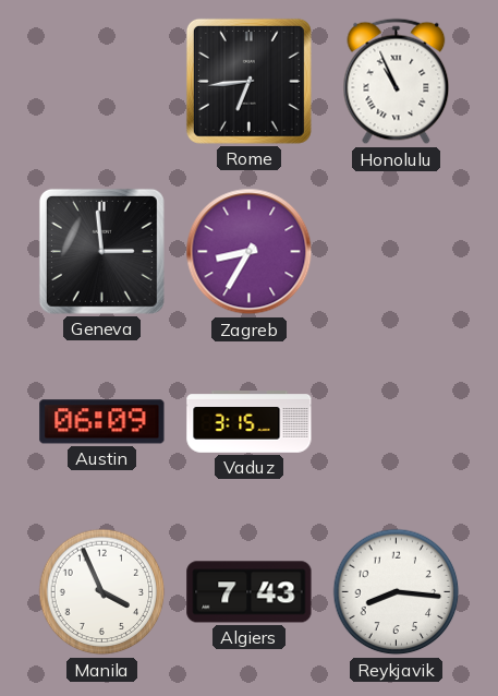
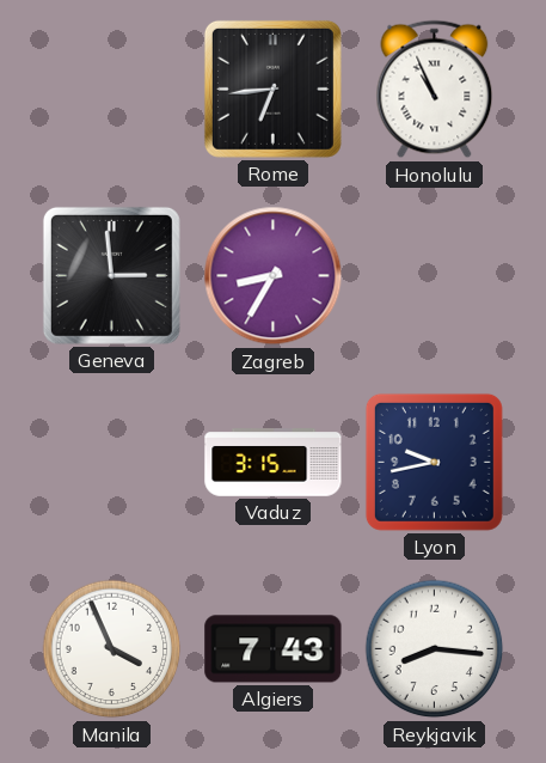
Austin: 06:09 -> none
Lyon: none -> 9:43
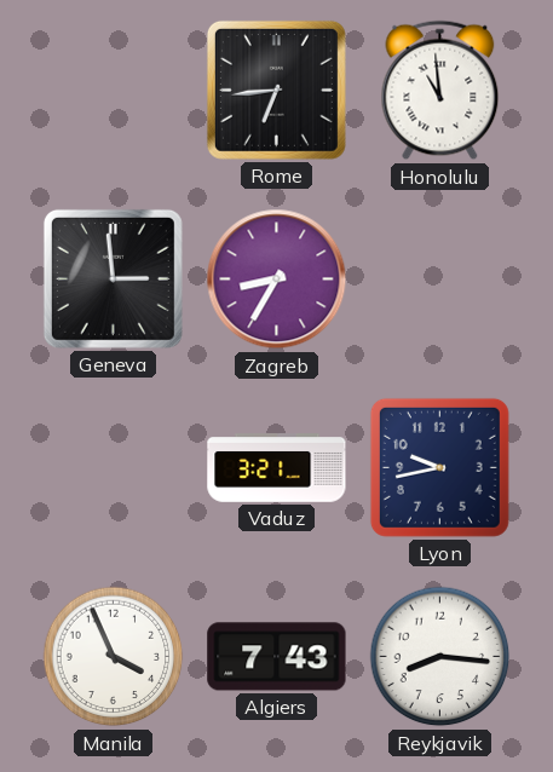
Honolulu: 10:56 -> 10:59
Vaduz: 3:15 -> 3:21
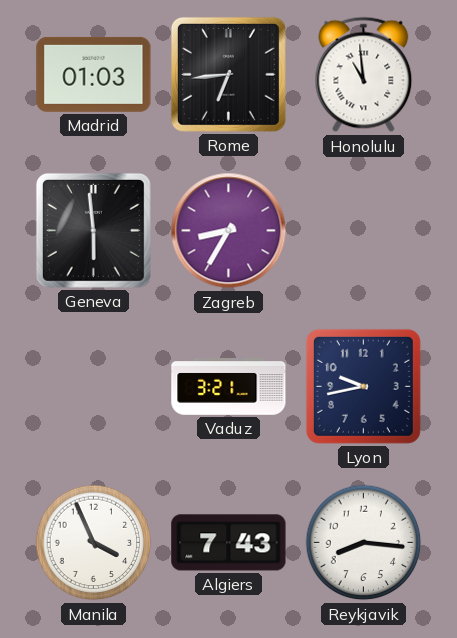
Madrid: none -> 01:03
Geneva: 2:59 -> 5:59
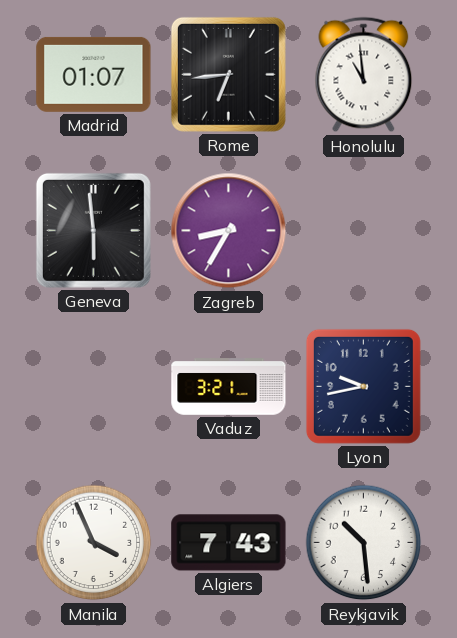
Madrid: 01:03 -> 01:07
Reykjavik: 8:16 -> 10:29
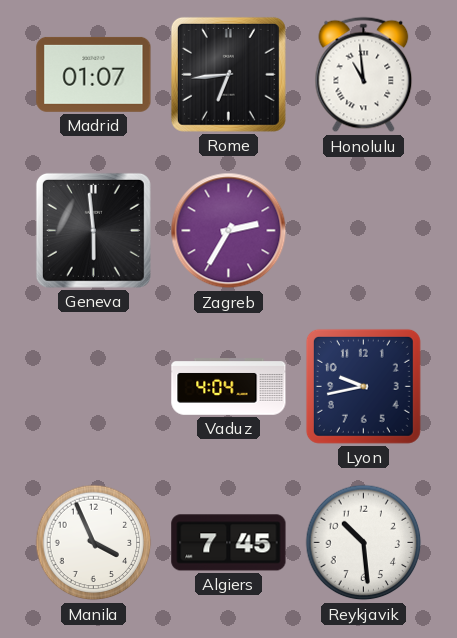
Zagreb: 8:35 -> 2:35
Vaduz: 3:21 -> 4:04
Algiers: 7:43 -> 7:45
